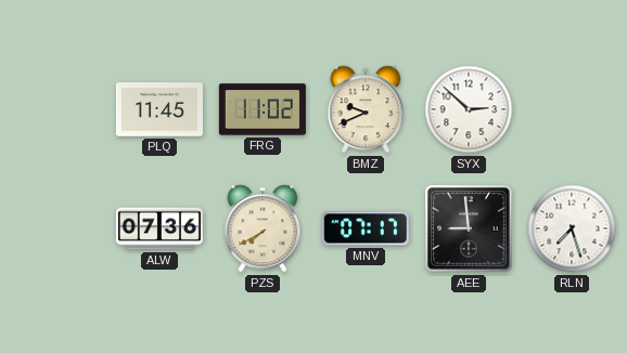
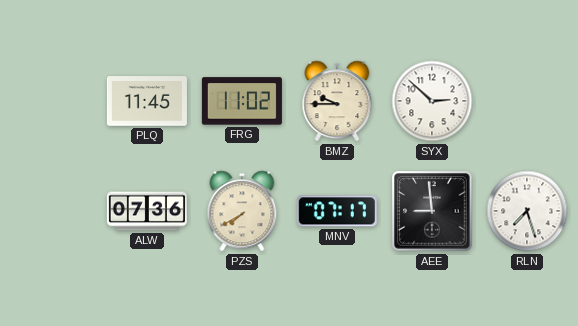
BMZ: 9:41 -> 9:45
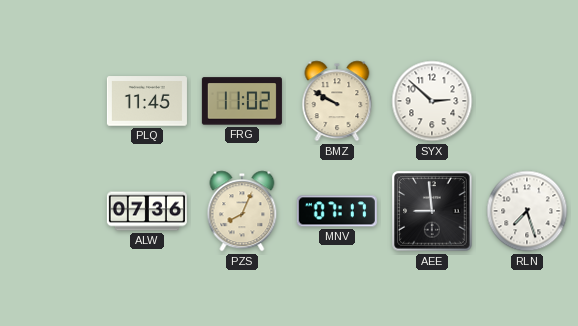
BMZ: 9:45 -> 9:50
PZS: 7:40 -> 8:04
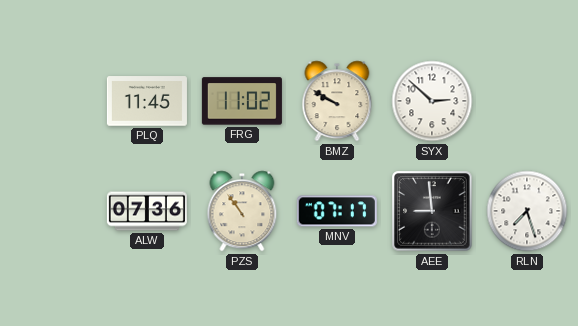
PZS: 8:04 -> 10:54
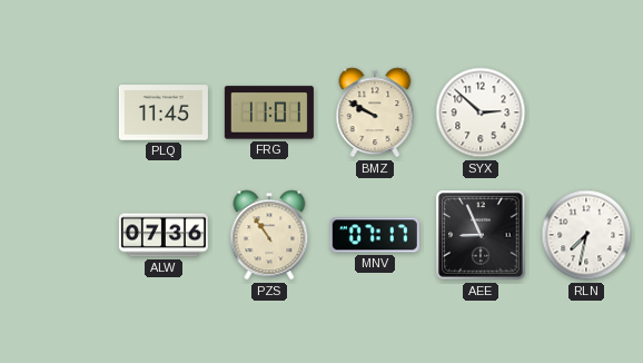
FRG: 11:02 -> 11:01
AEE: 8:59 -> 8:56
RLN: 7:27 -> 7:32
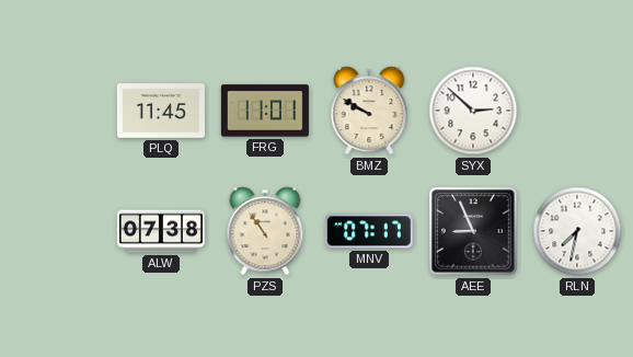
ALW: 07:36 -> 07:38
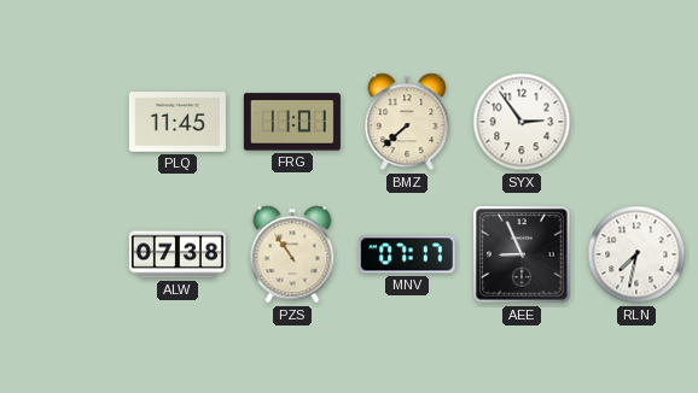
BMZ: 9:50 -> 7:38
SYX: 2:52 -> 2:54
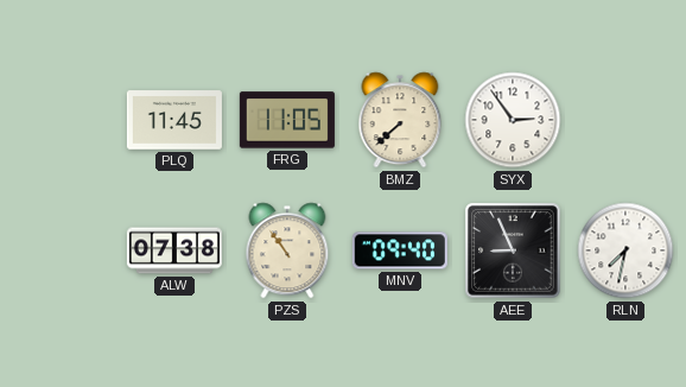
FRG: 11:01 -> 11:05
MNV: 07:17 -> 09:40
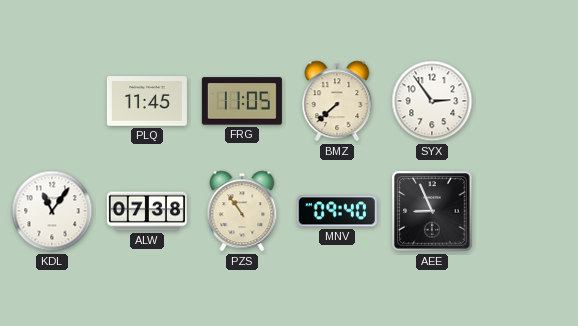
KDL: none -> 11:06
RLN: 7:32 -> none
